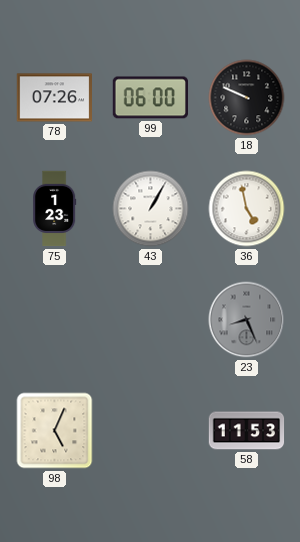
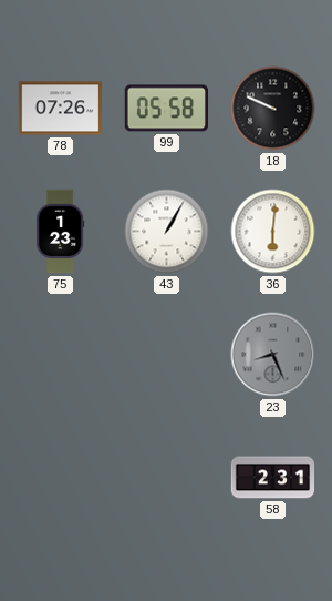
99: 06:00 -> 05:58
36: 4:58 -> 6:01
98: 5:04 -> none
58: 11:53 -> 2:31
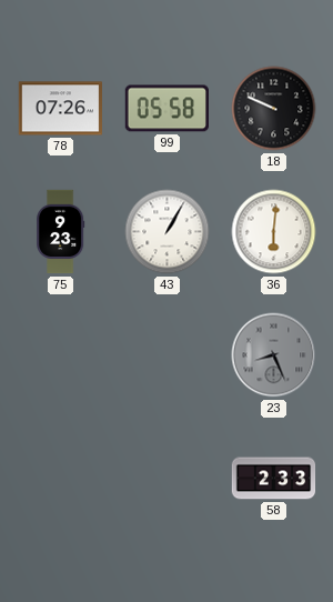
75: 1:23 -> 9:23
58: 2:31 -> 2:33
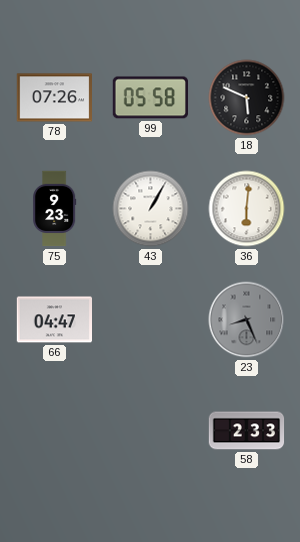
18: 9:49 -> 5:49
66: none -> 04:47
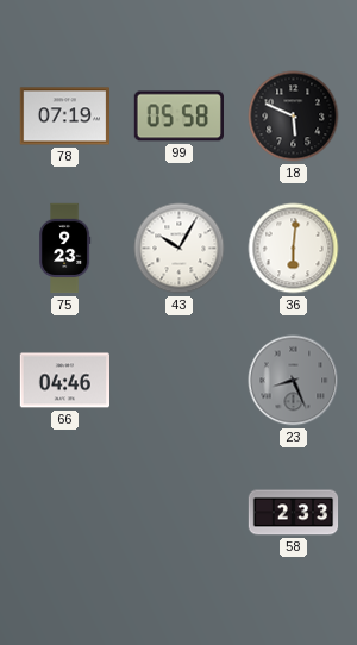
78: 07:26 -> 07:19
43: 1:05 -> 10:05
66: 04:47 -> 04:46
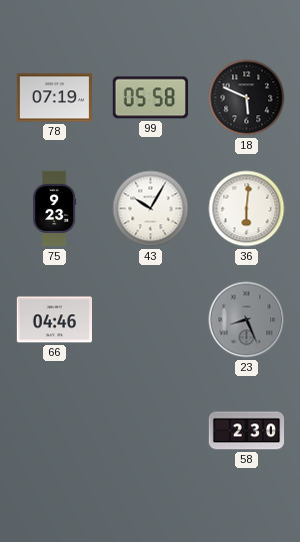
58: 2:33 -> 2:30
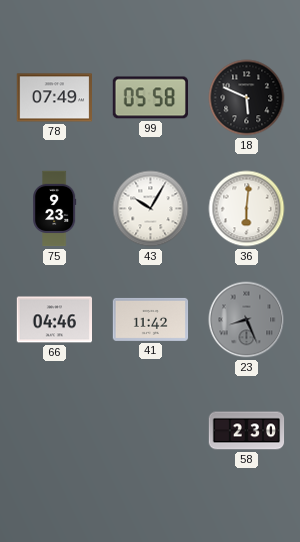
78: 07:19 -> 07:49
41: none -> 11:42
